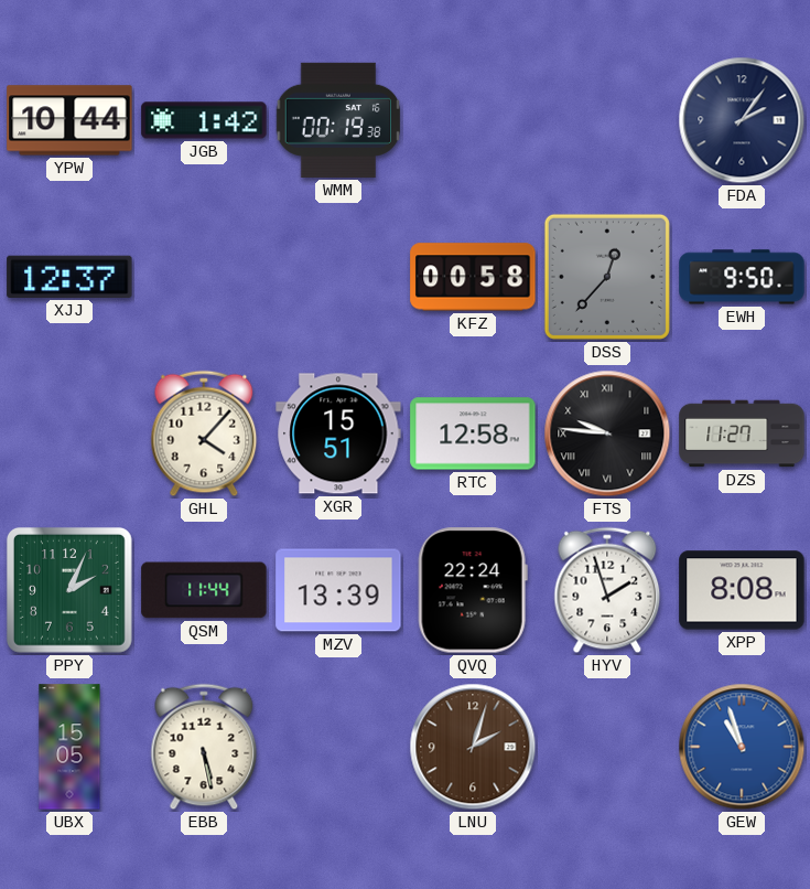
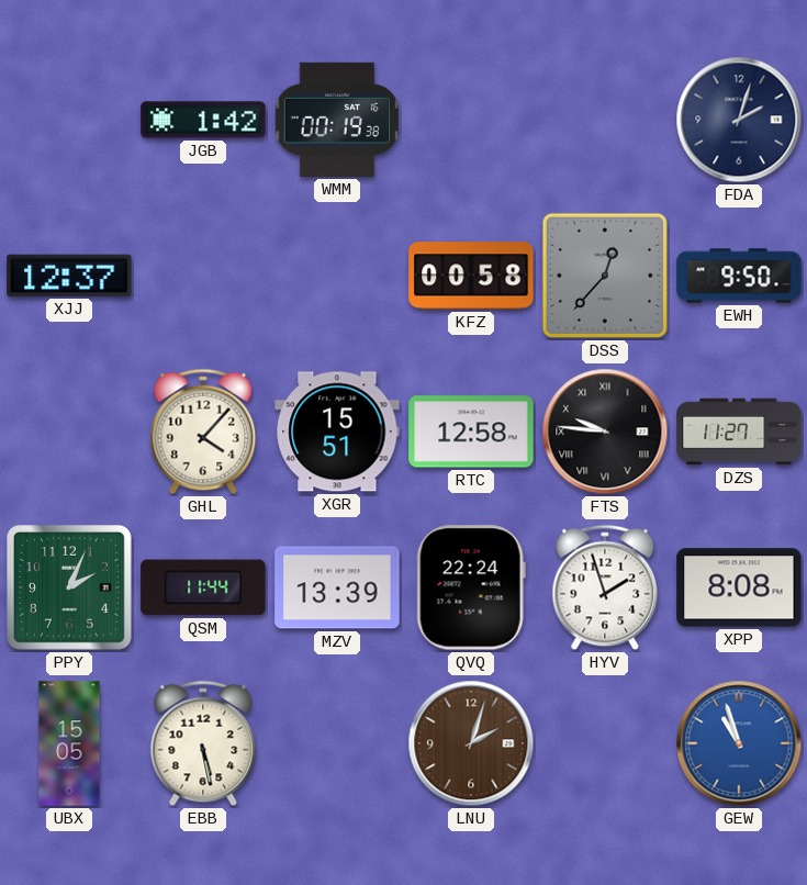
YPW: 10:44 -> none
FDA: 2:06 -> 2:03
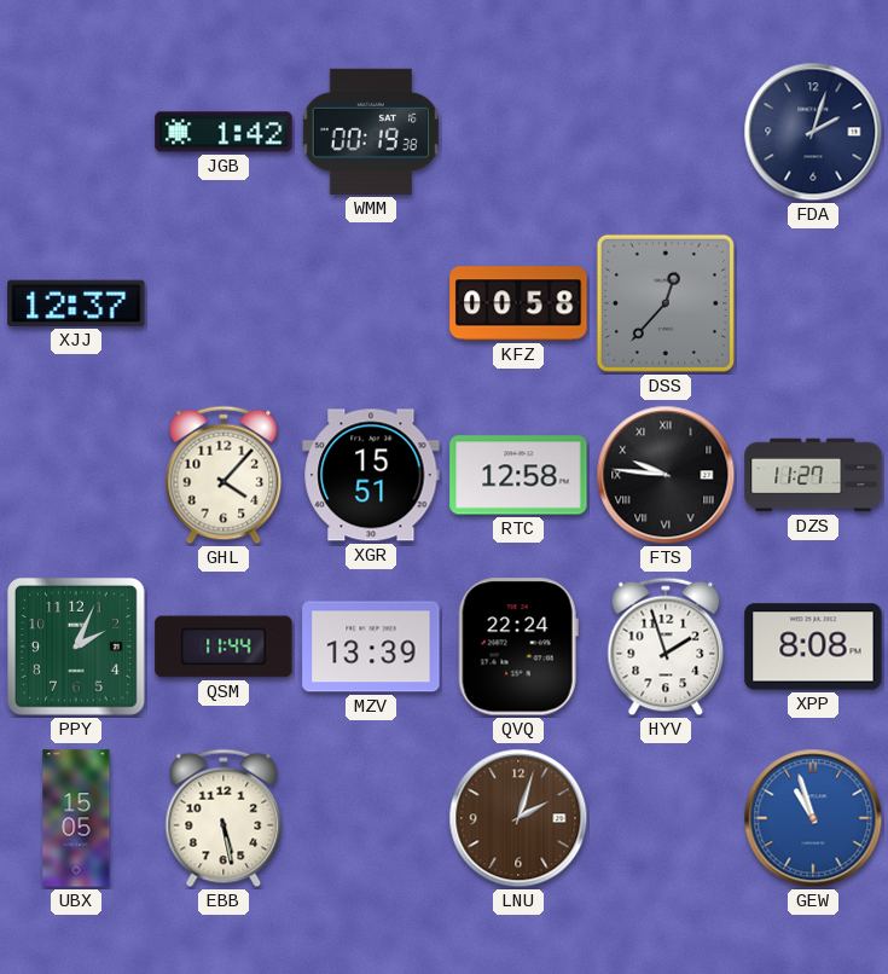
EWH: 9:50 -> none
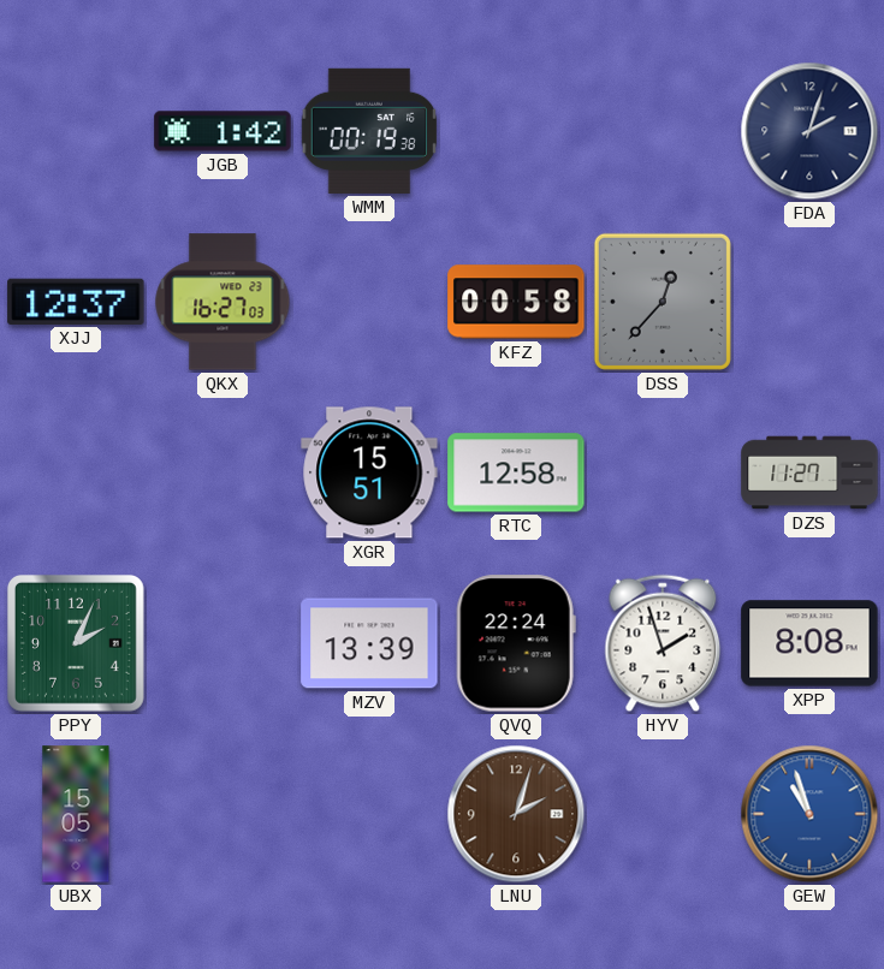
QKX: none -> 16:27
GHL: 4:07 -> none
FTS: 9:46 -> none
QSM: 11:44 -> none
EBB: 5:28 -> none
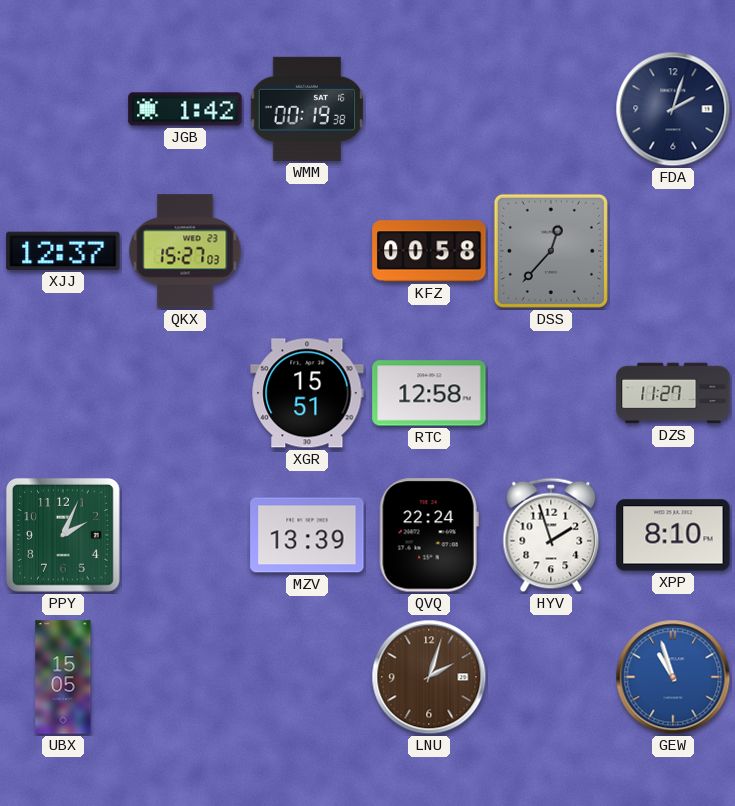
QKX: 16:27 -> 15:27
XPP: 8:08 -> 8:10
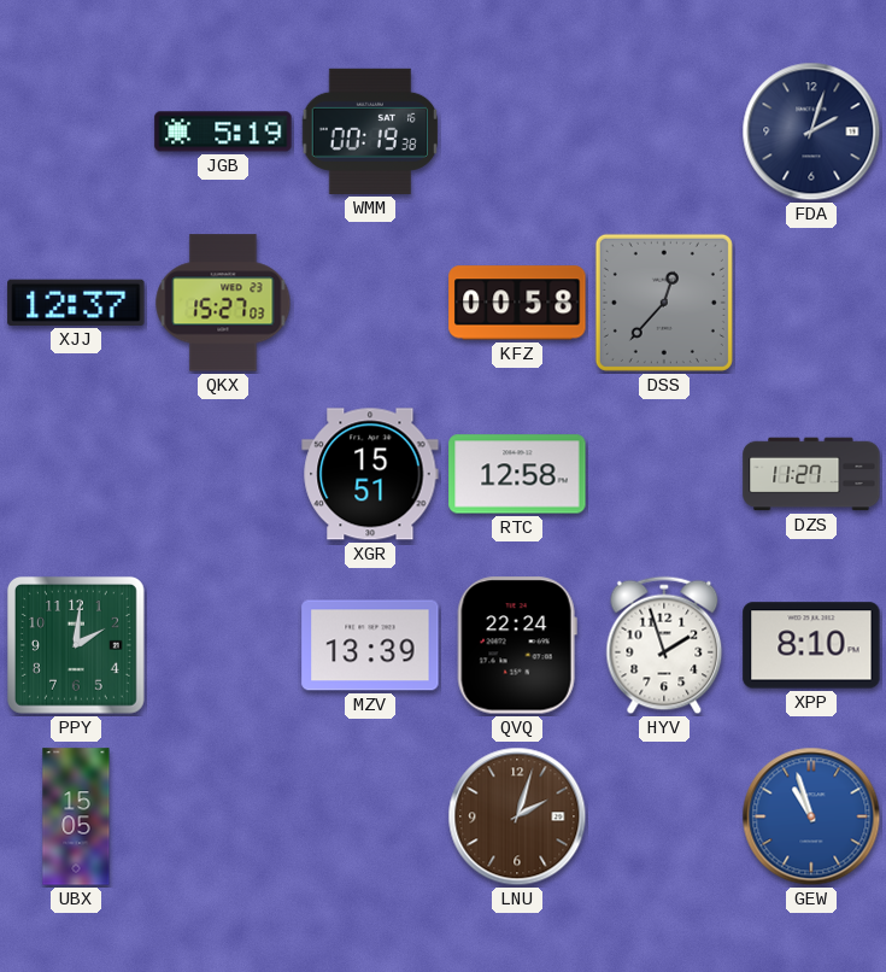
JGB: 1:42 -> 5:19
PPY: 2:04 -> 2:01
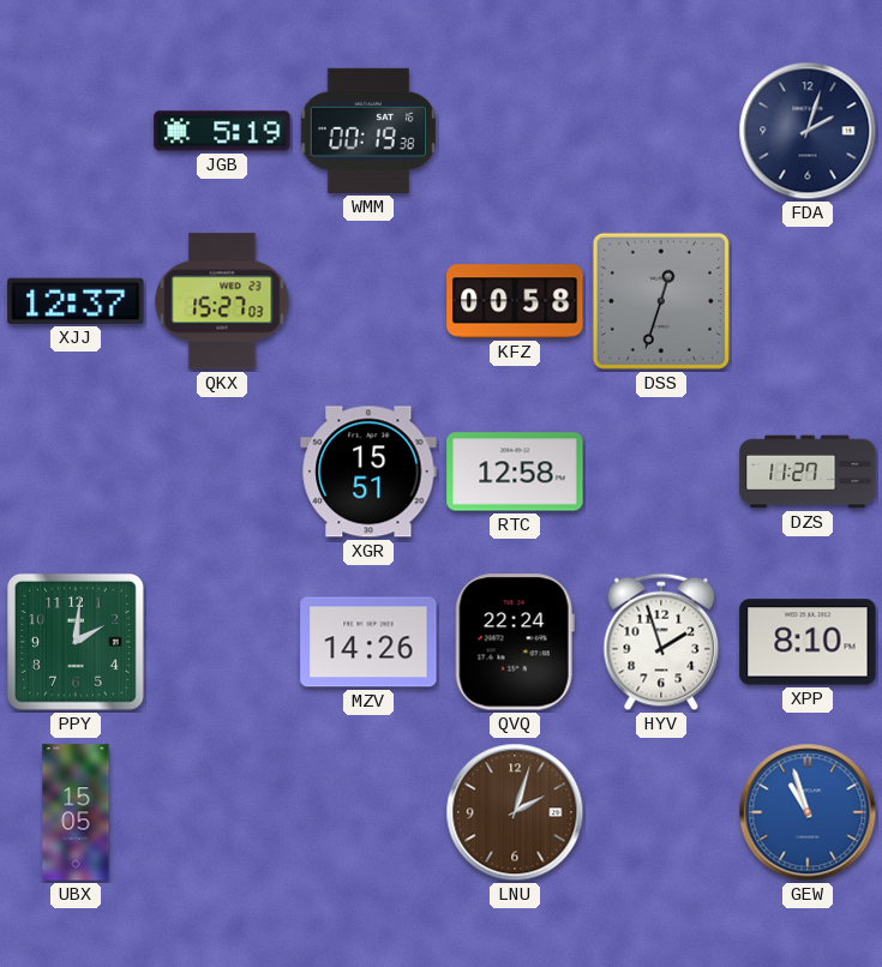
DSS: 12:37 -> 12:33
MZV: 13:39 -> 14:26
